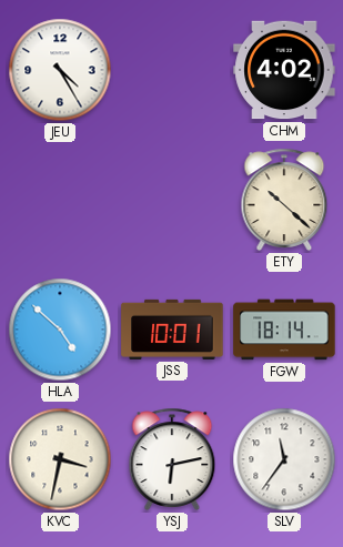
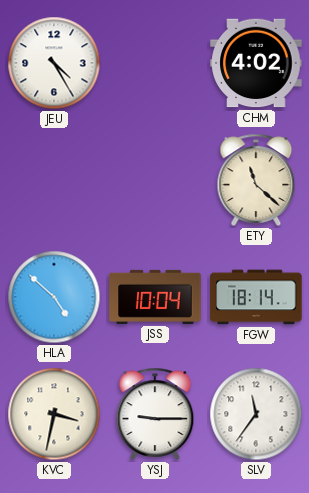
ETY: 10:22 -> 11:22
JSS: 10:01 -> 10:04
YSJ: 6:13 -> 9:15
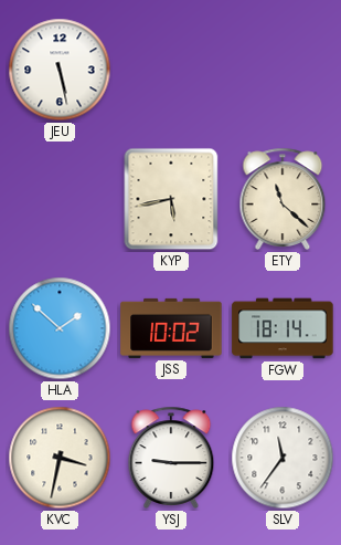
JEU: 4:25 -> 5:28
CHM: 4:02 -> none
KYP: none -> 5:43
HLA: 4:52 -> 1:52
JSS: 10:04 -> 10:02
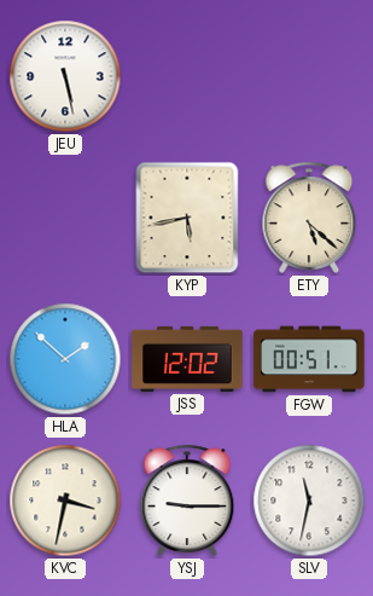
ETY: 11:22 -> 5:22
JSS: 10:02 -> 12:02
FGW: 18:14 -> 00:51
SLV: 11:36 -> 11:32
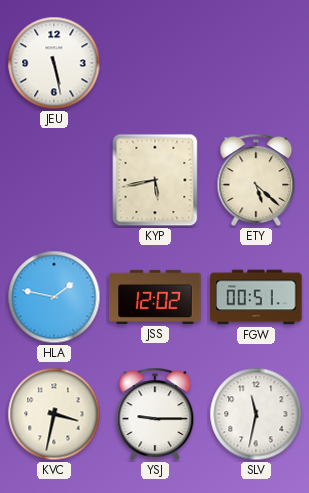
HLA: 1:52 -> 1:47
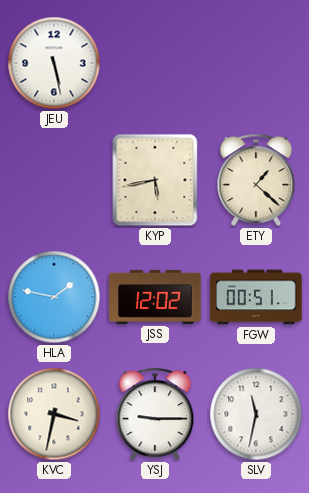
ETY: 5:22 -> 1:22
